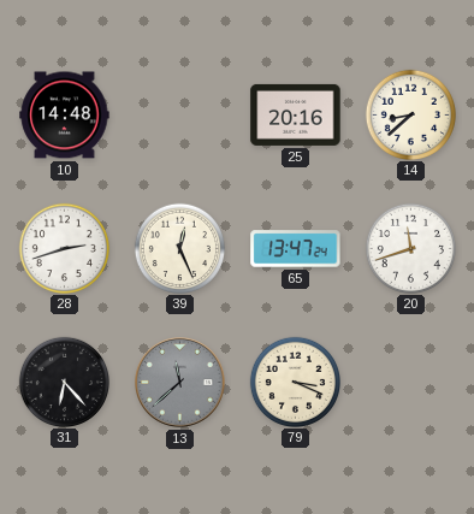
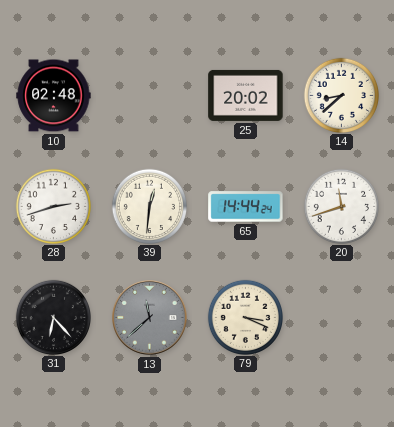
10: 14:48 -> 02:48
25: 20:16 -> 20:02
39: 12:26 -> 12:31
65: 13:47 -> 14:44
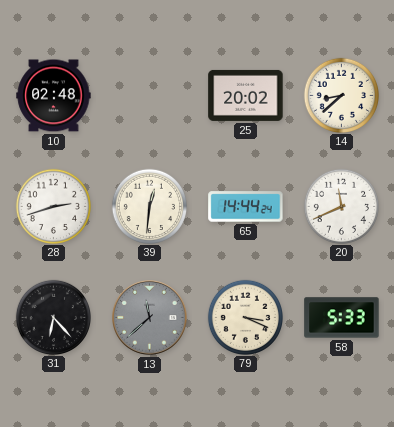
20: 11:42 -> 11:41
58: none -> 5:33
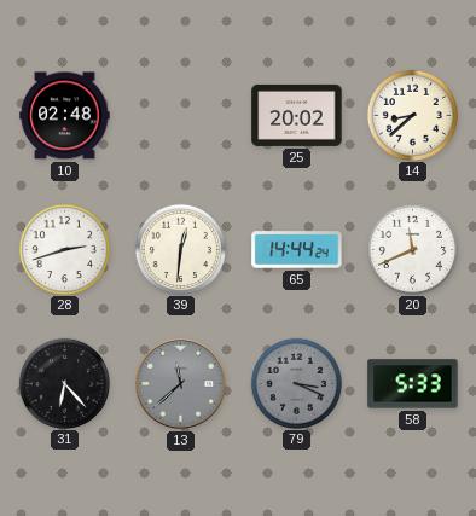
79 dial: cream -> grey
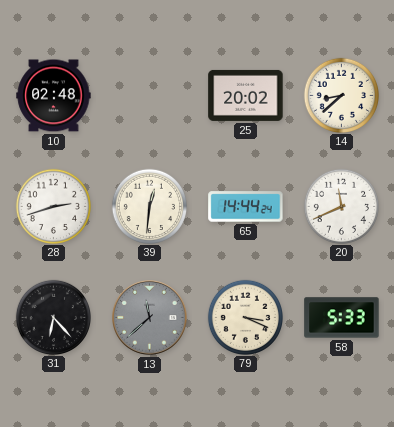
79 dial: grey -> cream
